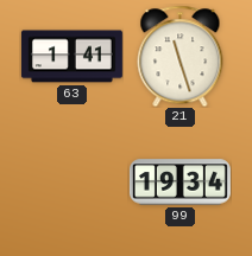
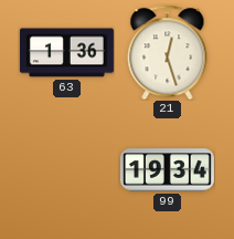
63: 1:41 -> 1:36
21: 11:27 -> 12:27
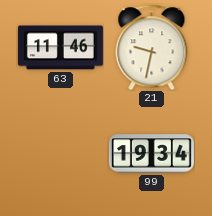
63: 1:36 -> 11:46
21: 12:27 -> 9:32
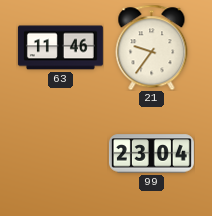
21: 9:32 -> 9:36
99: 19:34 -> 23:04
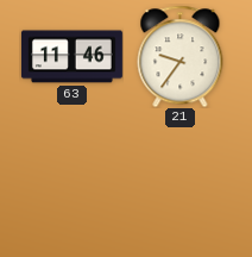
99: 23:04 -> none
